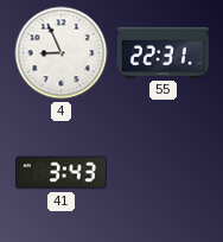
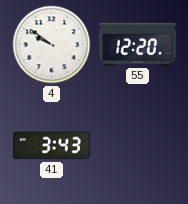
4: 8:56 -> 9:51
55: 22:31 -> 12:20
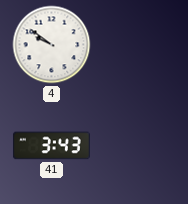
55: 12:20 -> none
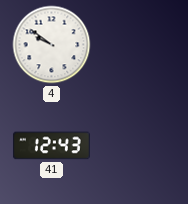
41: 3:43 -> 12:43
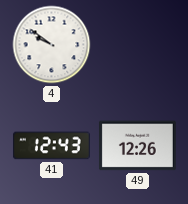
49: none -> 12:26
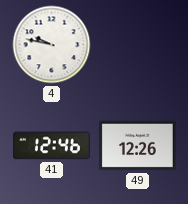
4: 9:51 -> 9:47
41: 12:43 -> 12:46
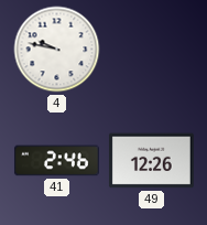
41: 12:46 -> 2:46
